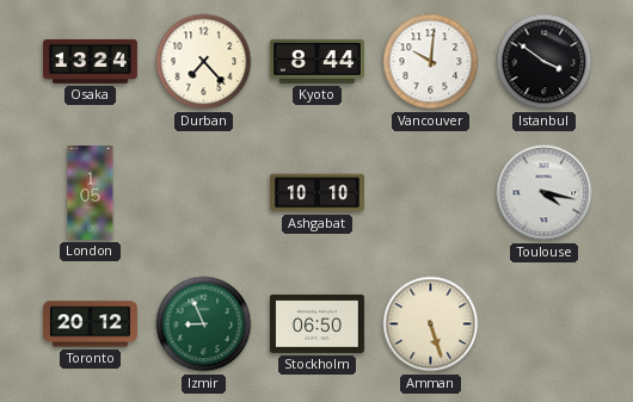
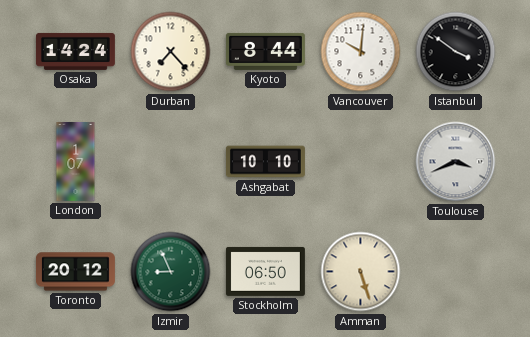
Osaka: 13:24 -> 14:24
London: 1:05 -> 1:07
Toulouse: 4:17 -> 3:41
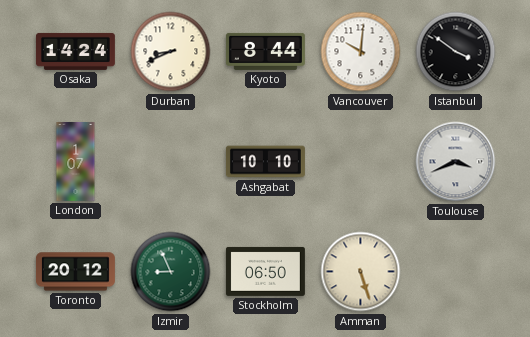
Durban: 7:23 -> 8:41
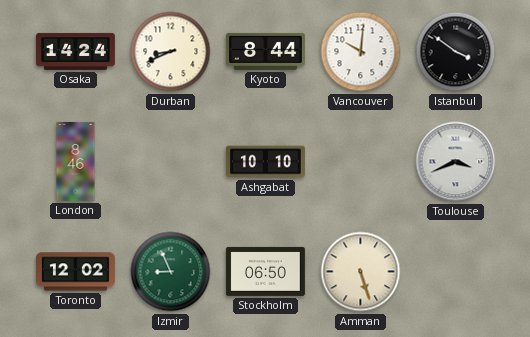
London: 1:07 -> 8:46
Toronto: 20:12 -> 12:02
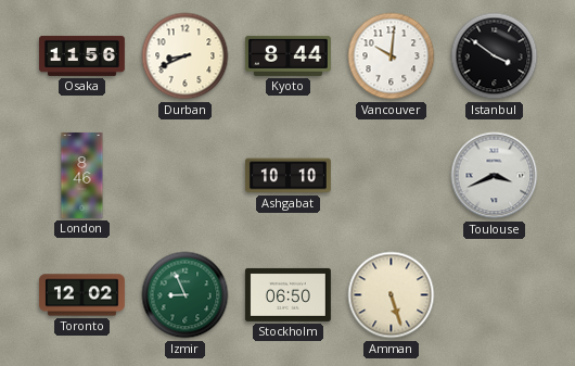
Osaka: 14:24 -> 11:56
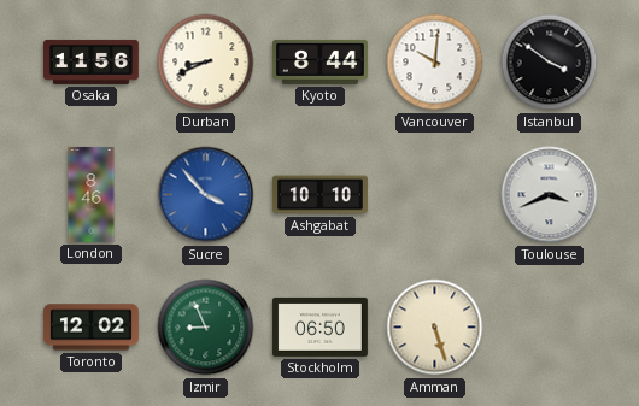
Sucre: none -> 3:53
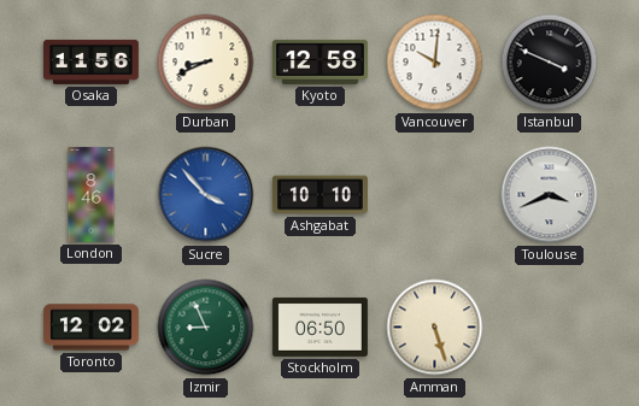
Kyoto: 8:44 -> 12:58
Istanbul: 3:51 -> 3:49
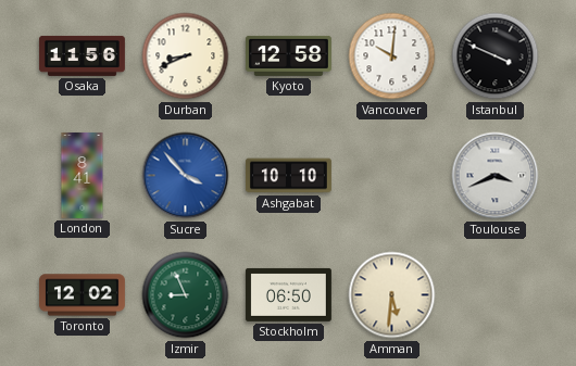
London: 8:46 -> 8:41
Amman: 5:27 -> 5:31
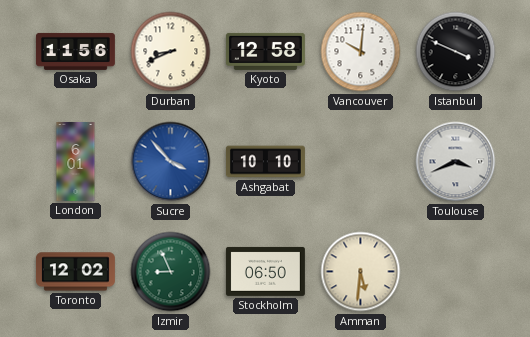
London: 8:41 -> 6:01
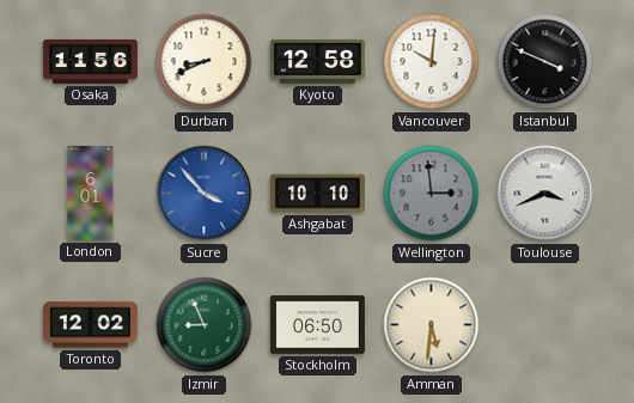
Wellington: none -> 2:59
